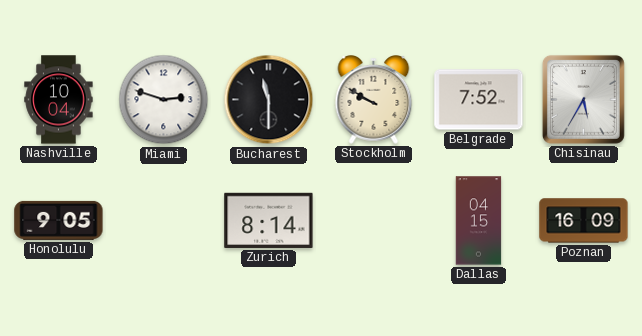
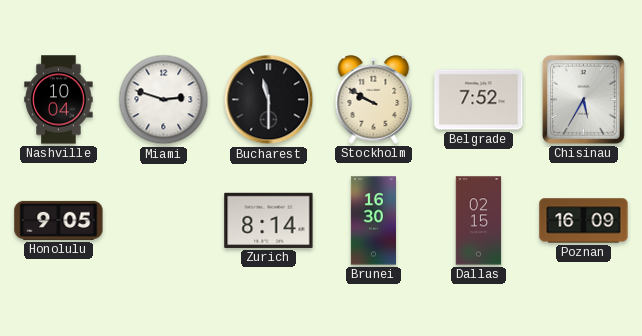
Brunei: none -> 16:30
Dallas: 04:15 -> 02:15
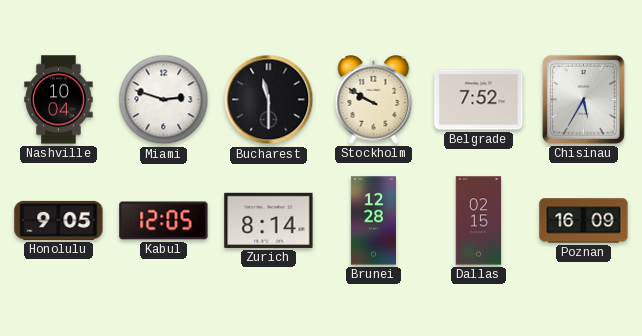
Kabul: none -> 12:05
Brunei: 16:30 -> 12:28
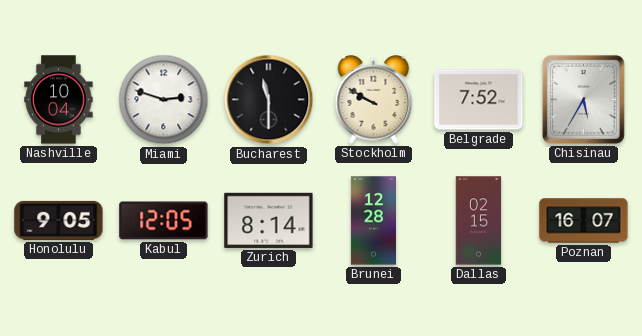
Poznan: 16:09 -> 16:07
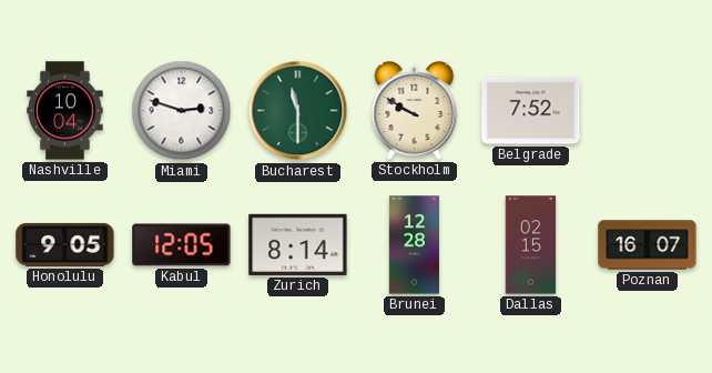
Bucharest dial: black -> green
Chisinau: 5:35 -> none
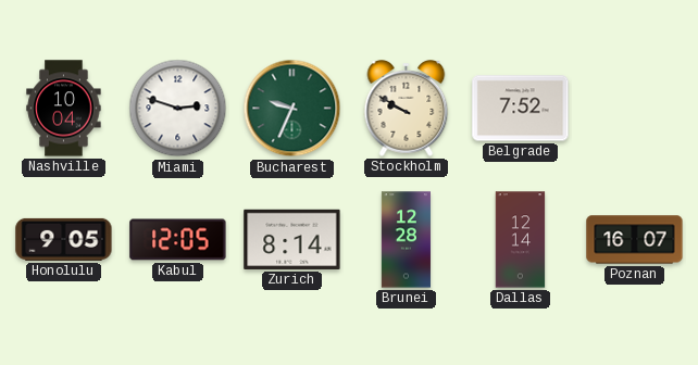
Bucharest: 11:30 -> 9:34
Dallas: 02:15 -> 12:14
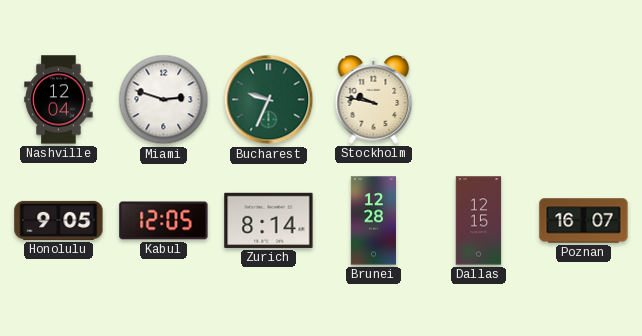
Nashville: 10:04 -> 12:04
Stockholm: 9:50 -> 9:47
Belgrade: 7:52 -> none
Dallas: 12:14 -> 12:15
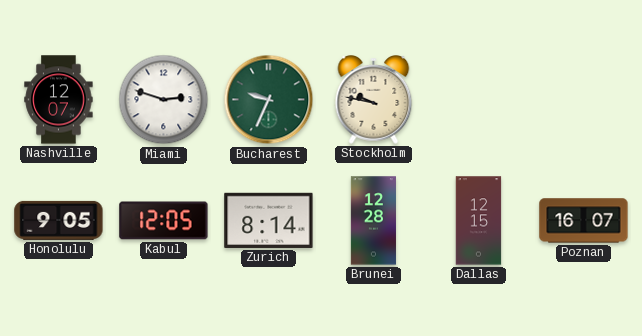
Nashville: 12:04 -> 12:07
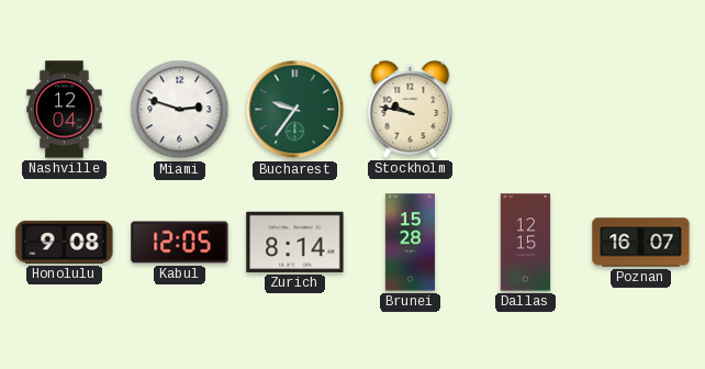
Nashville: 12:07 -> 12:04
Bucharest: 9:34 -> 9:36
Honolulu: 9:05 -> 9:08
Brunei: 12:28 -> 15:28
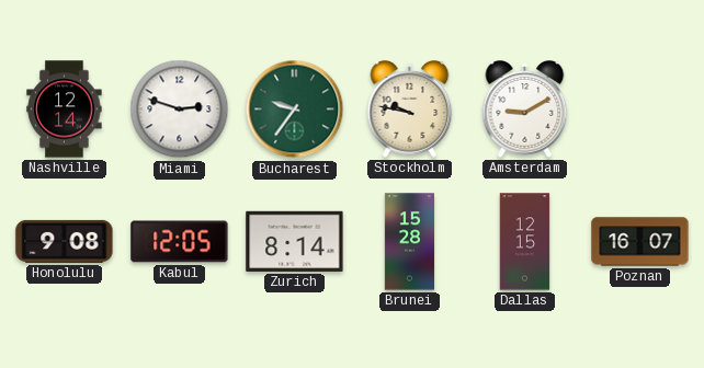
Nashville: 12:04 -> 12:14
Amsterdam: none -> 9:10
